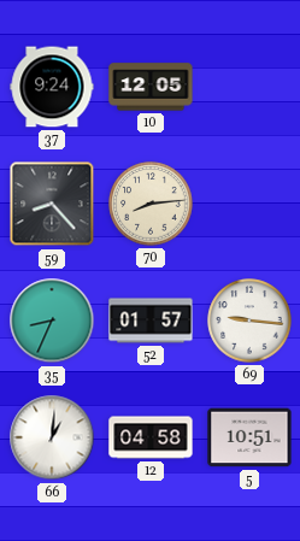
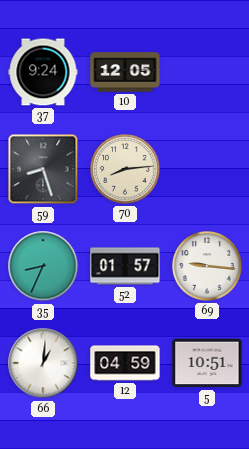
59: 8:23 -> 8:27
12: 04:58 -> 04:59
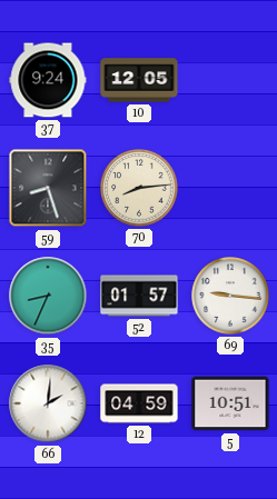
66: 1:01 -> 2:01
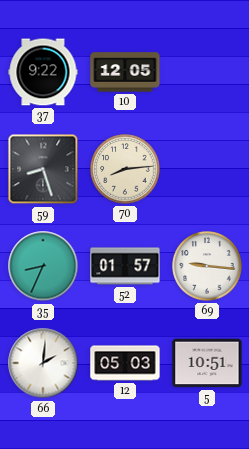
37: 9:24 -> 9:22
12: 04:59 -> 05:03
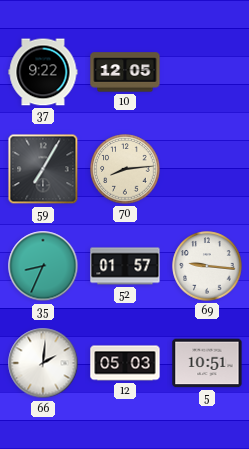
59: 8:27 -> 7:05
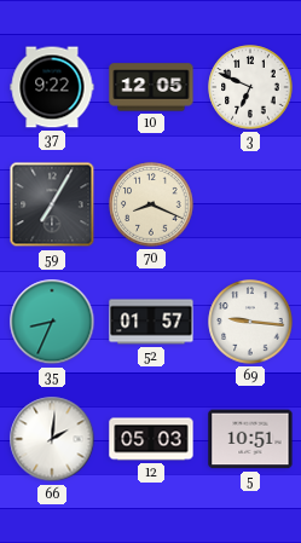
3: none -> 6:49
70: 8:14 -> 8:19
